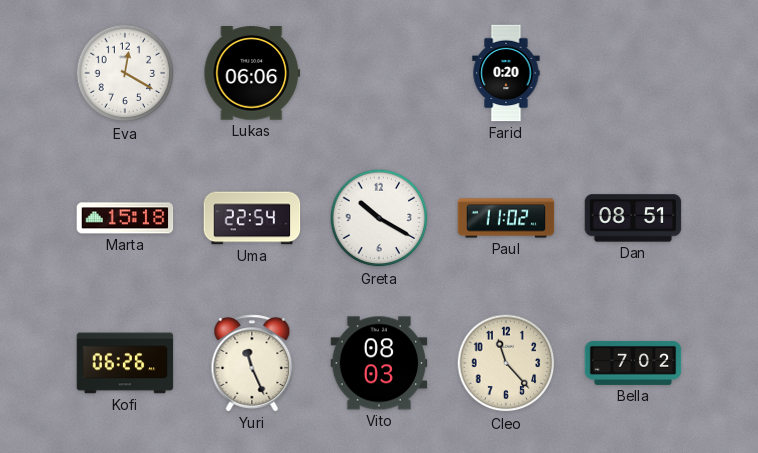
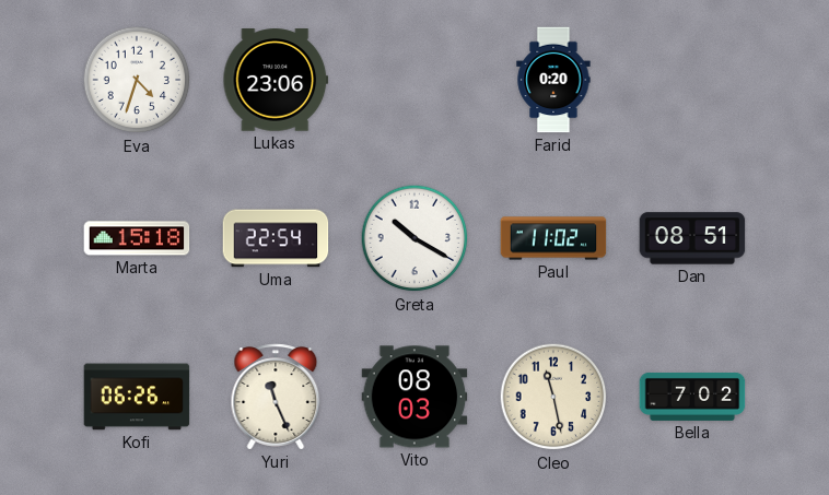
Eva: 12:20 -> 4:33
Lukas: 06:06 -> 23:06
Cleo: 11:23 -> 11:28
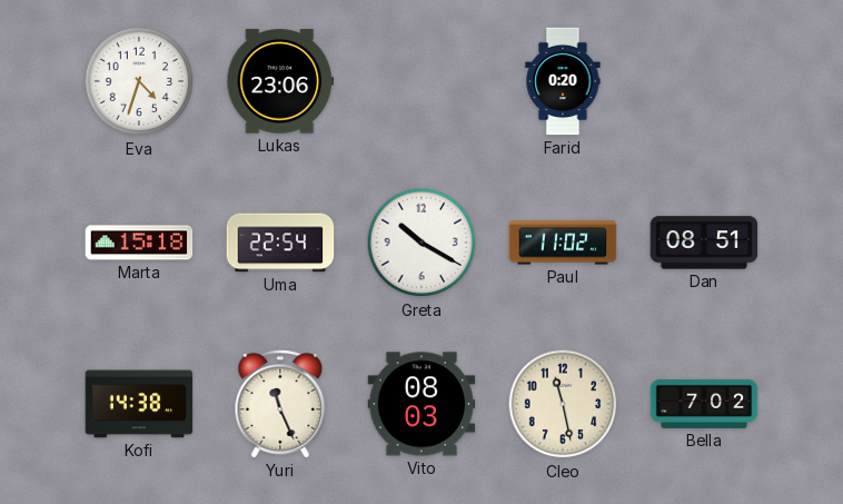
Kofi: 06:26 -> 14:38
